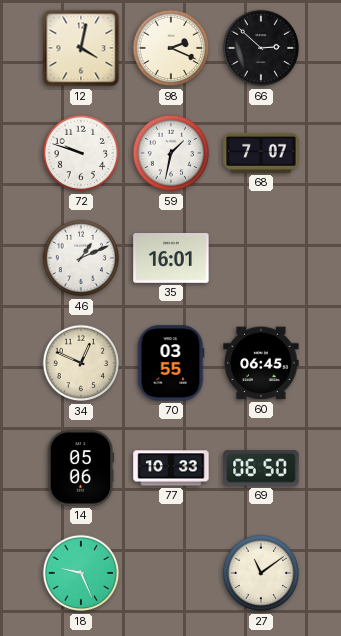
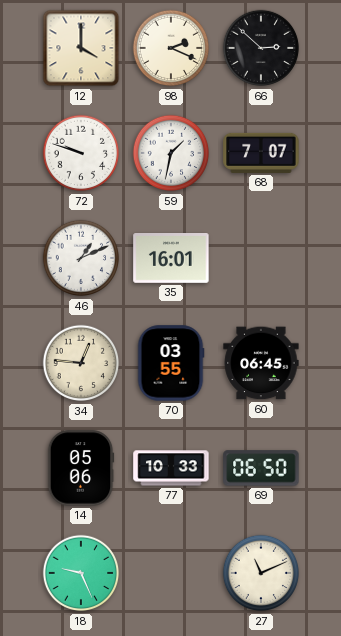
12: 4:02 -> 4:00
34: 12:49 -> 12:46
27: 11:09 -> 11:11
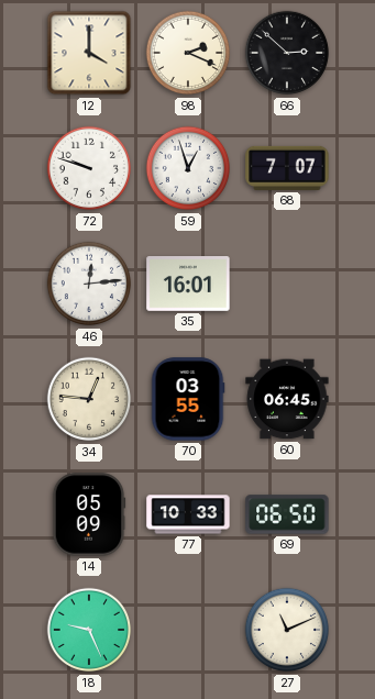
59: 1:32 -> 12:57
46: 1:11 -> 12:14
14: 05:06 -> 05:09
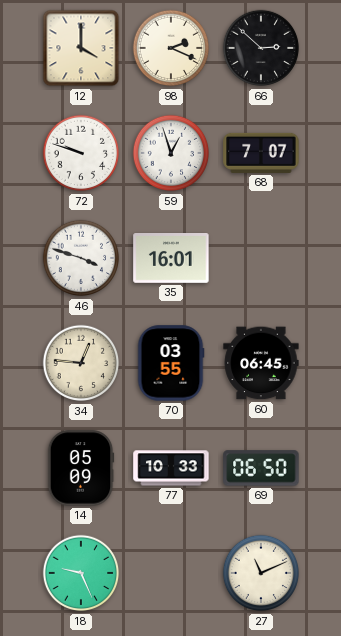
46: 12:14 -> 3:48
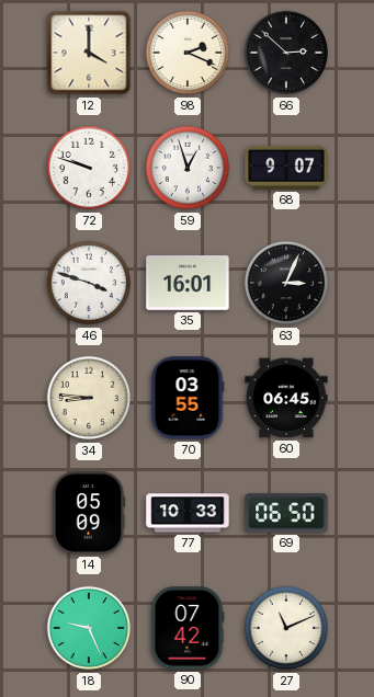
68: 7:07 -> 9:07
63: none -> 3:04
34: 12:46 -> 8:46
90: none -> 07:42
